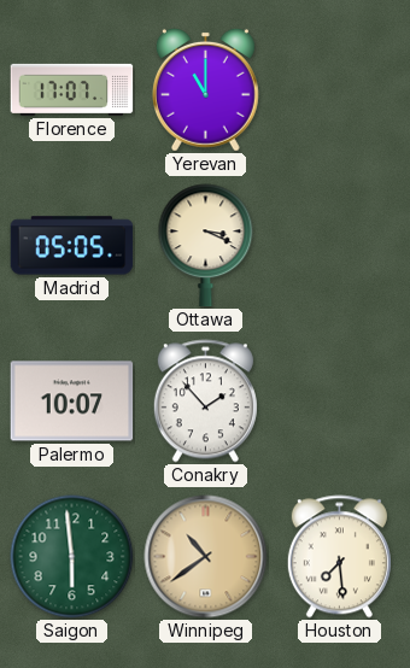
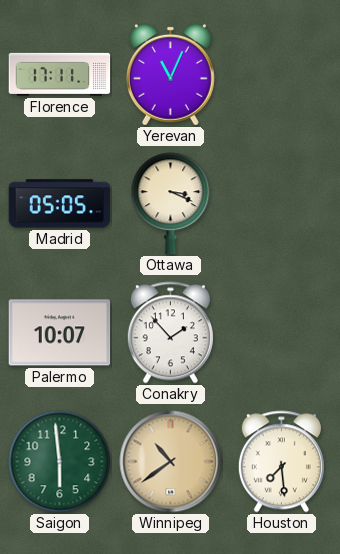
Florence: 17:07 -> 17:11
Yerevan: 11:00 -> 11:04
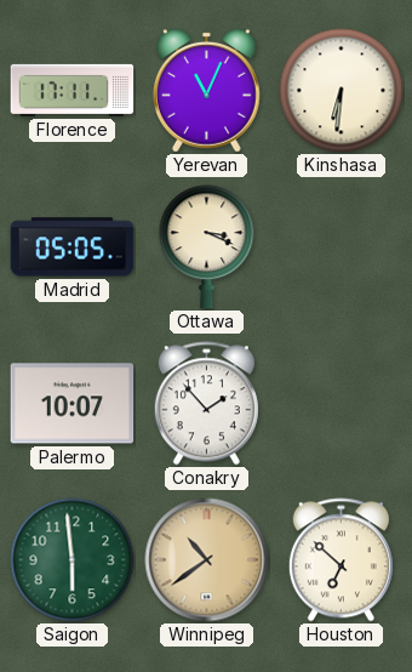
Kinshasa: none -> 6:31
Houston: 7:29 -> 6:52
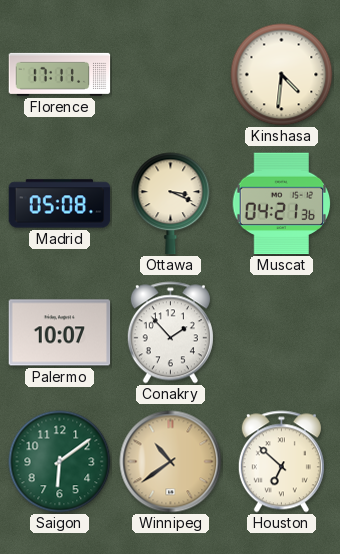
Yerevan: 11:04 -> none
Kinshasa: 6:31 -> 4:31
Madrid: 05:05 -> 05:08
Muscat: none -> 04:21
Saigon: 5:59 -> 6:09
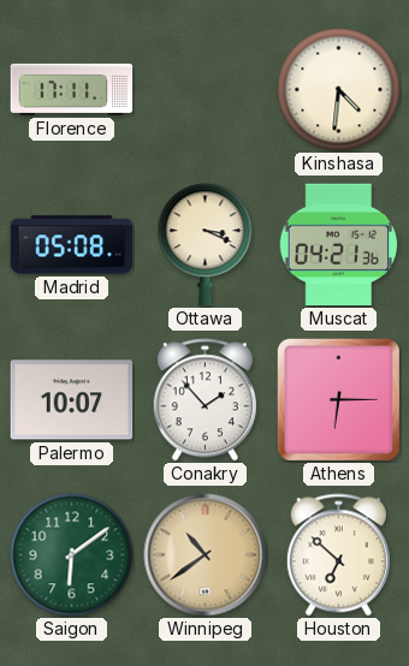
Athens: none -> 6:15
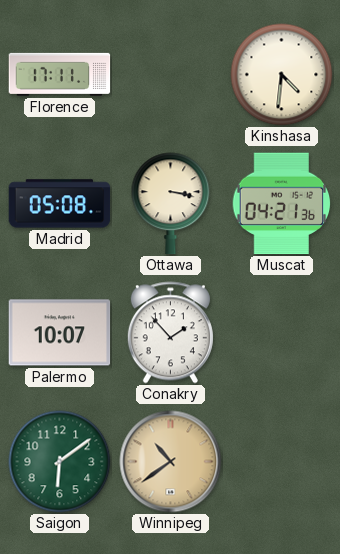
Ottawa: 3:19 -> 3:17
Athens: 6:15 -> none
Houston: 6:52 -> none
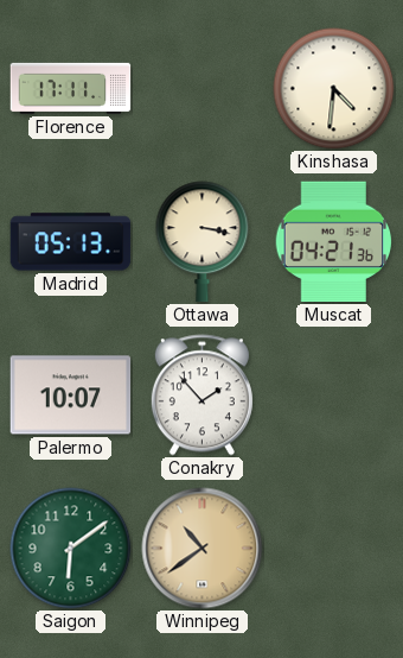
Madrid: 05:08 -> 05:13
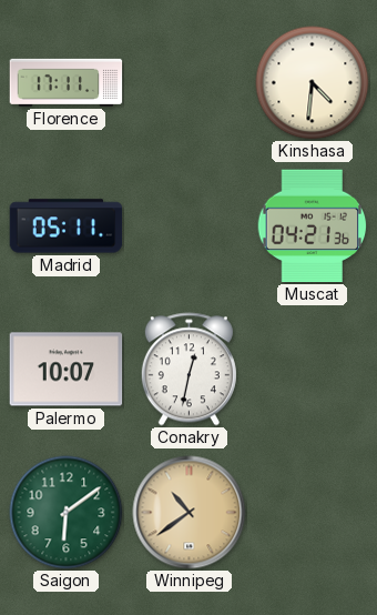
Madrid: 05:13 -> 05:11
Ottawa: 3:17 -> none
Conakry: 1:53 -> 12:32
